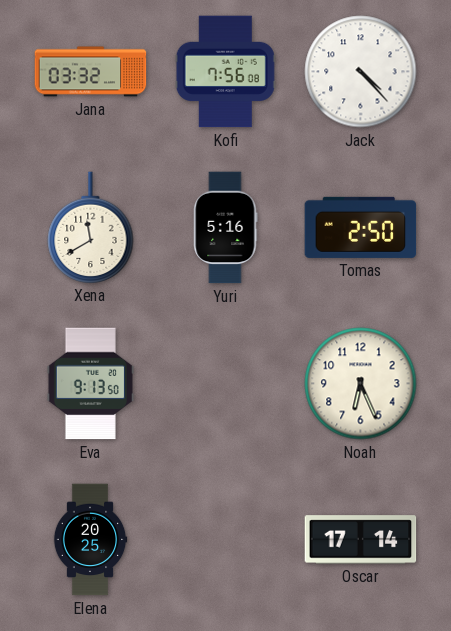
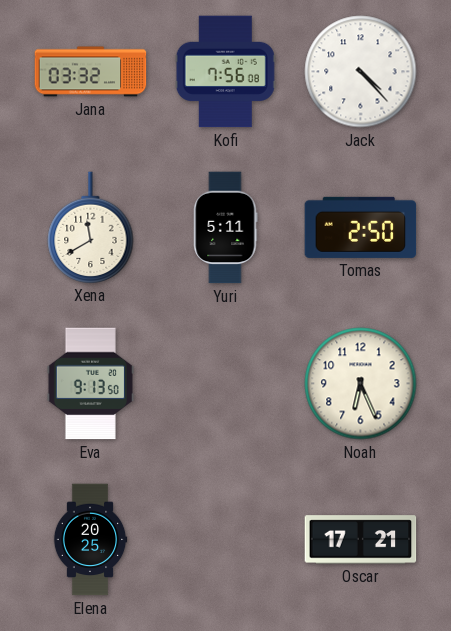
Yuri: 5:16 -> 5:11
Oscar: 17:14 -> 17:21
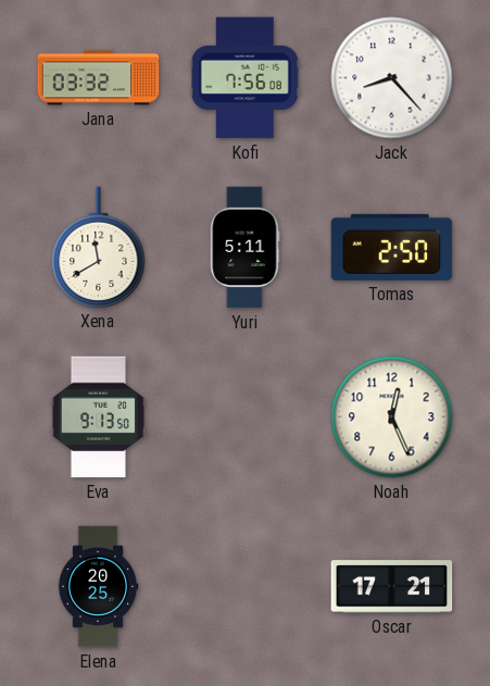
Jack: 4:23 -> 8:23
Noah: 6:26 -> 12:26
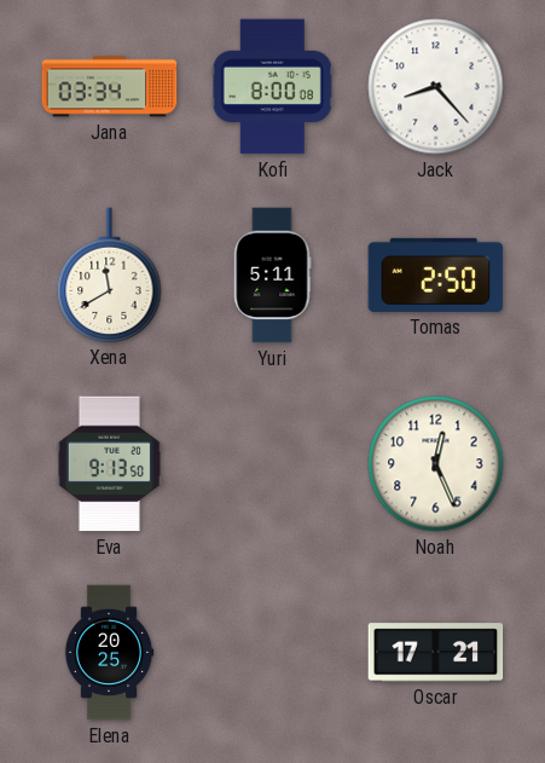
Jana: 03:32 -> 03:34
Kofi: 7:56 -> 8:00
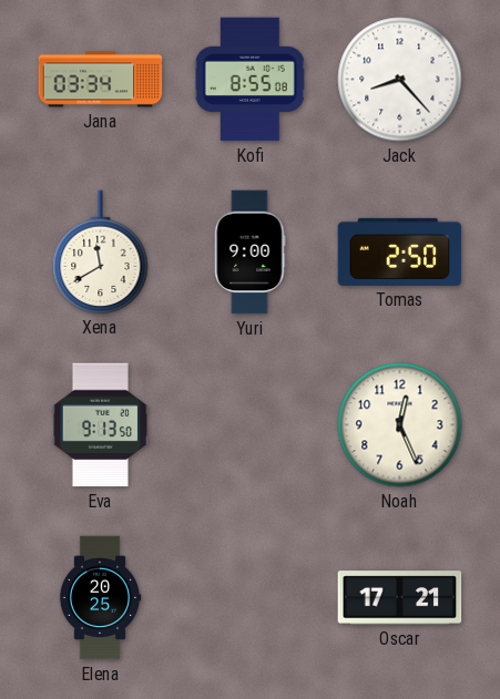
Kofi: 8:00 -> 8:55
Yuri: 5:11 -> 9:00
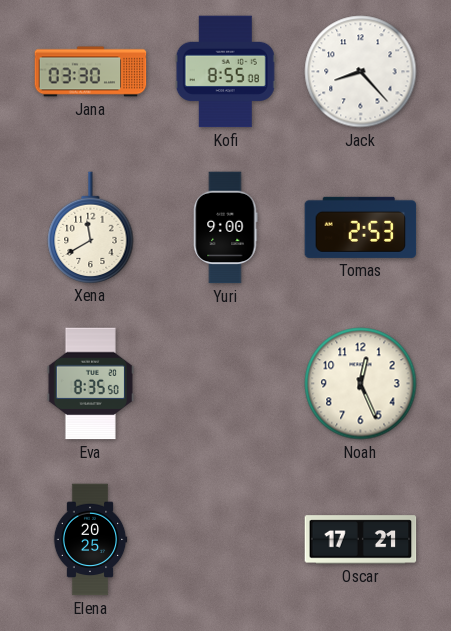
Jana: 03:34 -> 03:30
Tomas: 2:50 -> 2:53
Eva: 9:13 -> 8:35
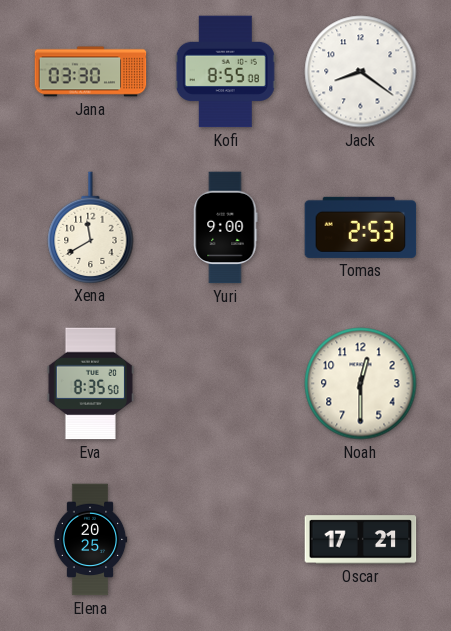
Jack: 8:23 -> 8:21
Noah: 12:26 -> 12:30
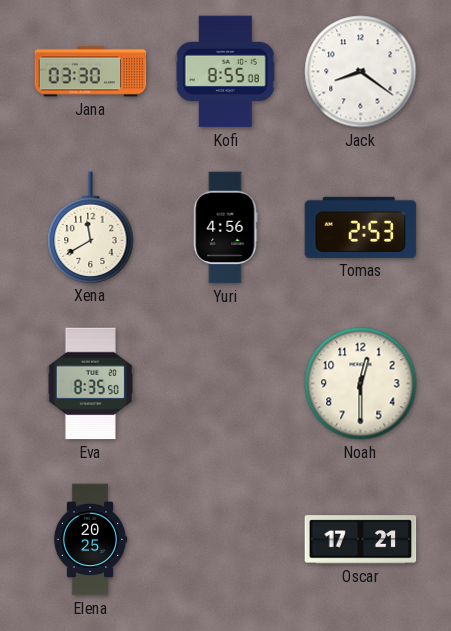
Yuri: 9:00 -> 4:56
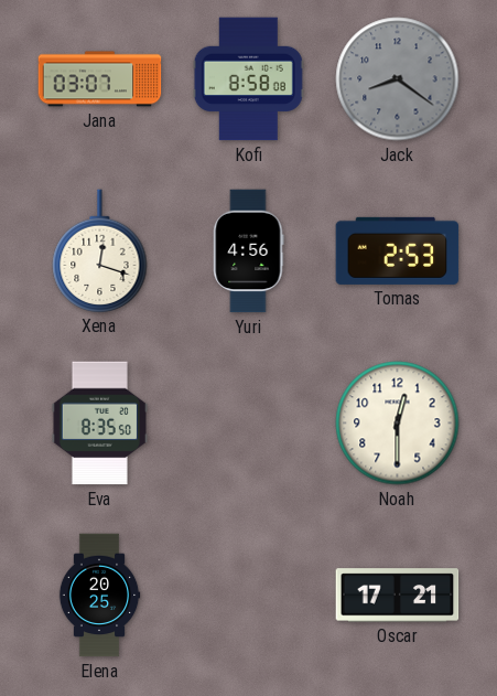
Jana: 03:30 -> 03:07
Kofi: 8:55 -> 8:58
Jack dial: white -> grey
Xena: 11:40 -> 12:18
